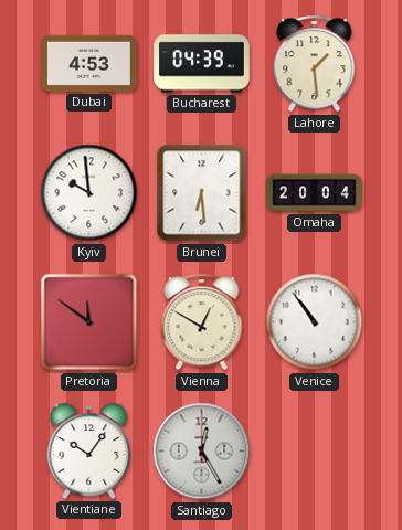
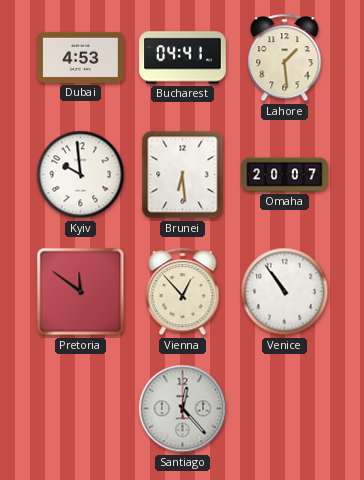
Bucharest: 04:39 -> 04:41
Omaha: 20:04 -> 20:07
Vienna: 12:50 -> 12:53
Vientiane: 10:06 -> none
Santiago: 12:25 -> 12:23
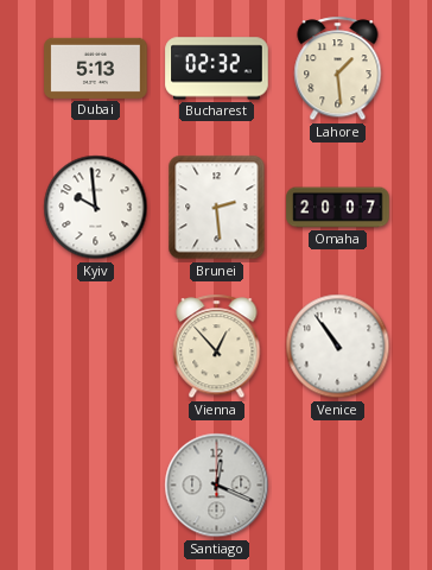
Dubai: 4:53 -> 5:13
Bucharest: 04:41 -> 02:32
Brunei: 6:29 -> 2:29
Pretoria: 11:51 -> none
Santiago: 12:23 -> 12:19
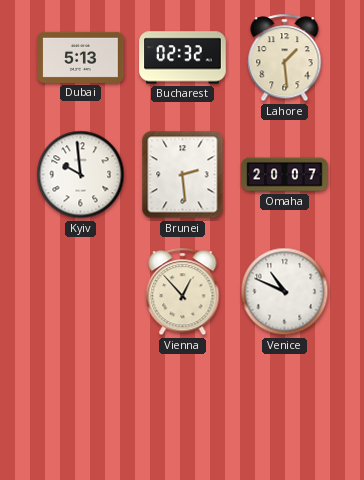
Venice: 10:54 -> 10:49
Santiago: 12:19 -> none
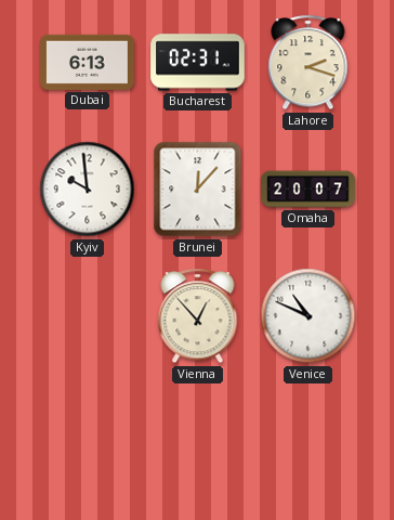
Dubai: 5:13 -> 6:13
Bucharest: 02:32 -> 02:31
Lahore: 1:29 -> 2:18
Brunei: 2:29 -> 12:07
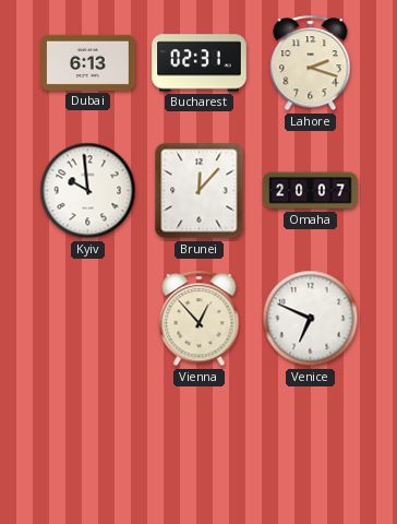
Venice: 10:49 -> 6:49
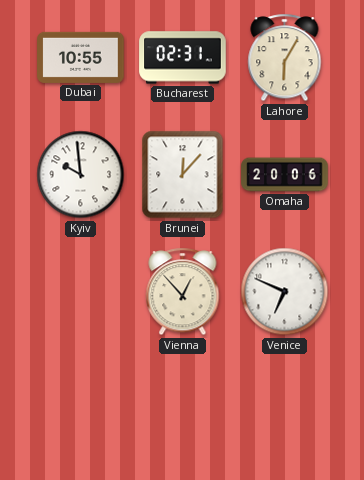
Dubai: 6:13 -> 10:55
Lahore: 2:18 -> 6:05
Omaha: 20:07 -> 20:06
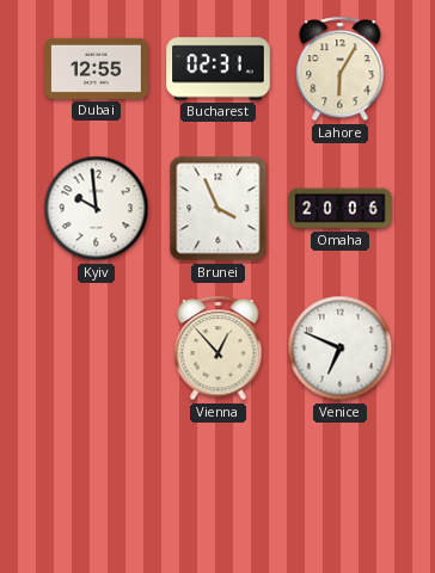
Dubai: 10:55 -> 12:55
Brunei: 12:07 -> 3:56
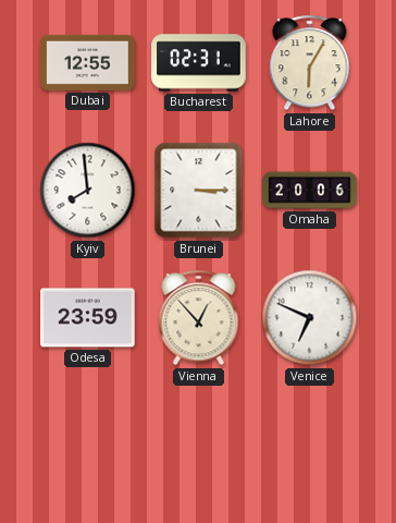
Kyiv: 9:59 -> 7:59
Brunei: 3:56 -> 3:15
Odesa: none -> 23:59
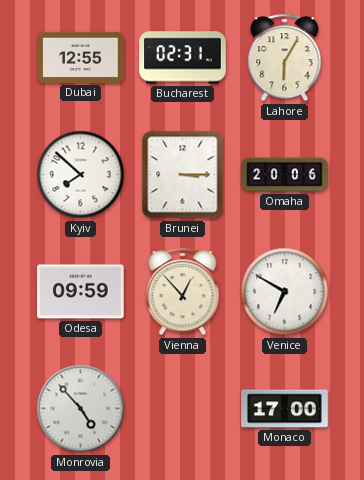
Kyiv: 7:59 -> 7:52
Odesa: 23:59 -> 09:59
Venice: 6:49 -> 6:50
Monrovia: none -> 4:53
Monaco: none -> 17:00
